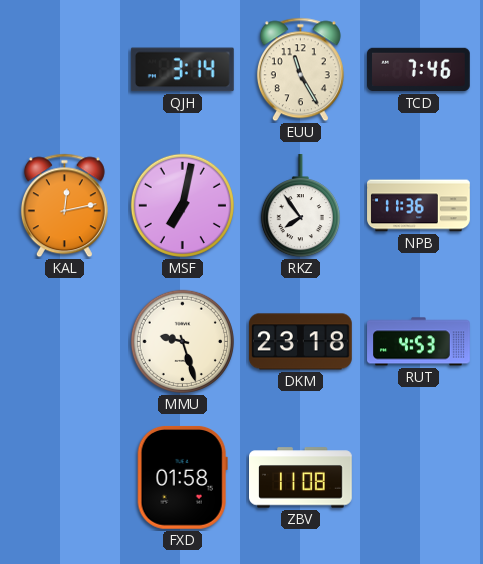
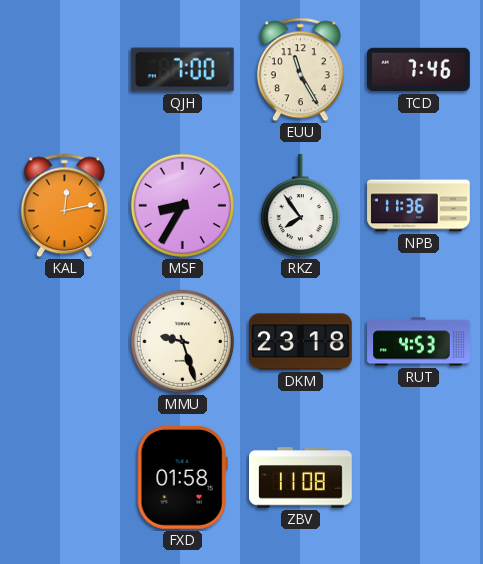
QJH: 3:14 -> 7:00
MSF: 7:02 -> 8:35
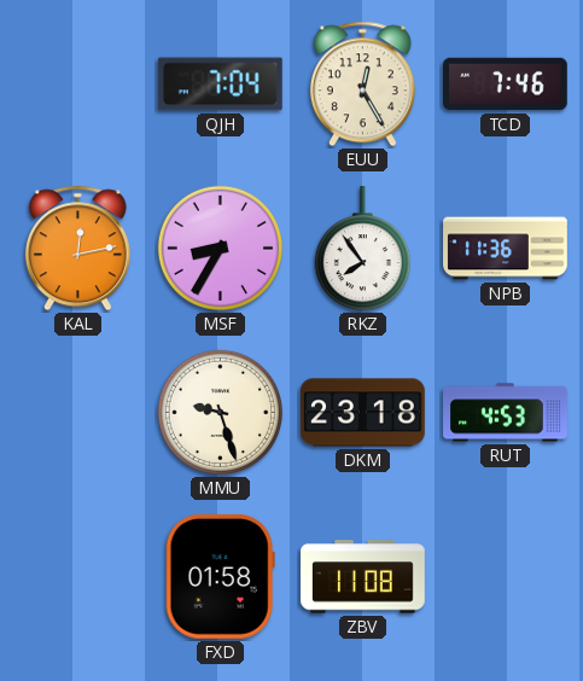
QJH: 7:00 -> 7:04
EUU: 11:25 -> 12:25
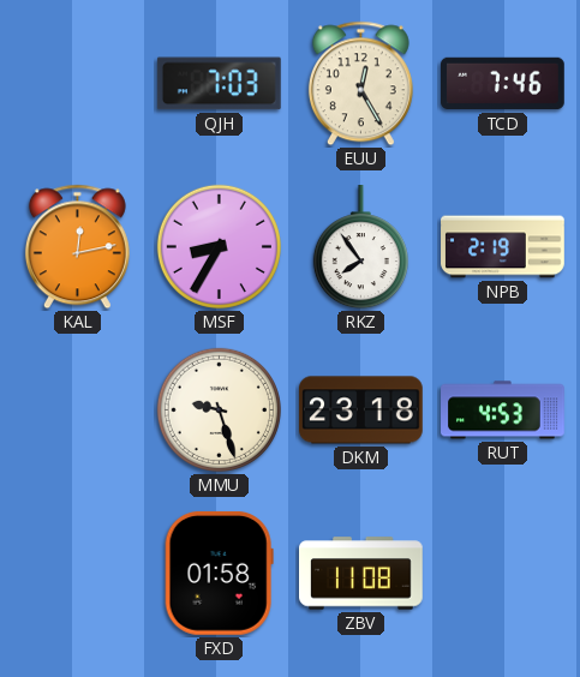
QJH: 7:04 -> 7:03
NPB: 11:36 -> 2:19
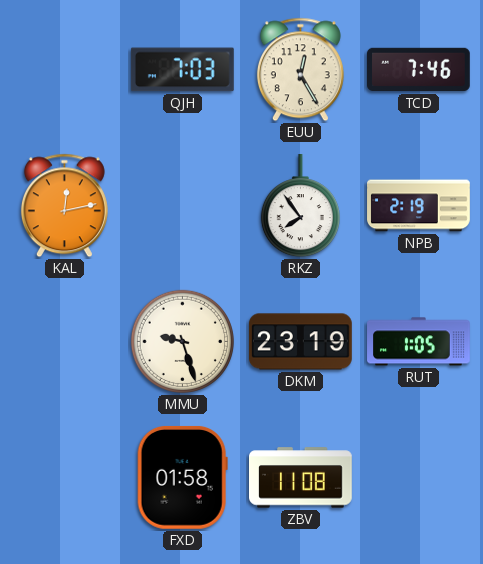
MSF: 8:35 -> none
DKM: 23:18 -> 23:19
RUT: 4:53 -> 1:05
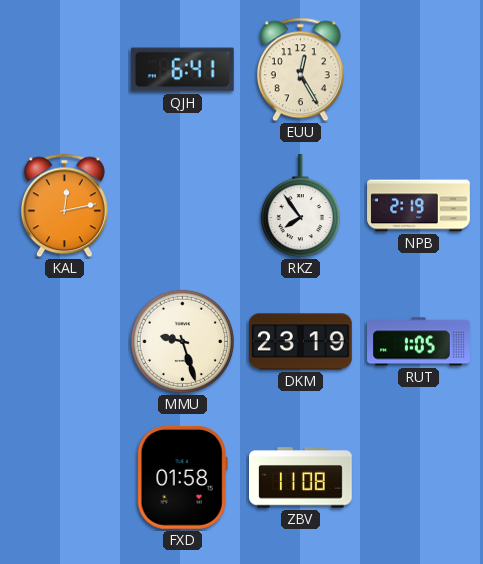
QJH: 7:03 -> 6:41
TCD: 7:46 -> none
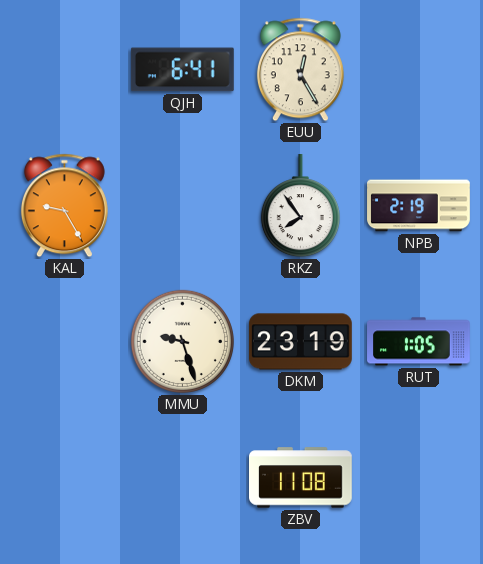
KAL: 12:13 -> 9:25
FXD: 01:58 -> none
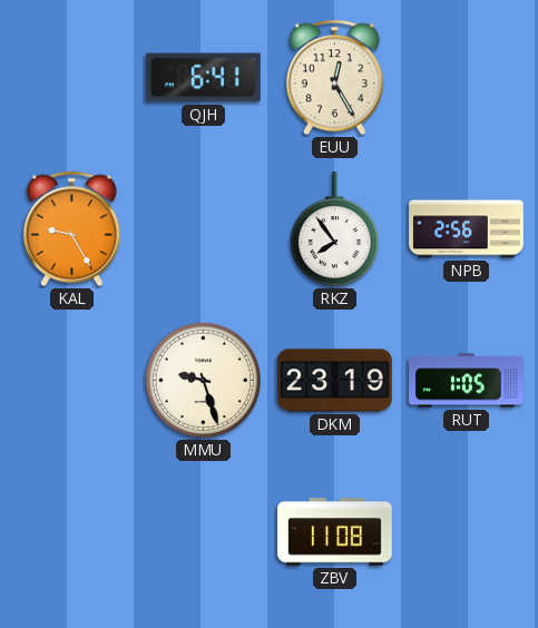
NPB: 2:19 -> 2:56
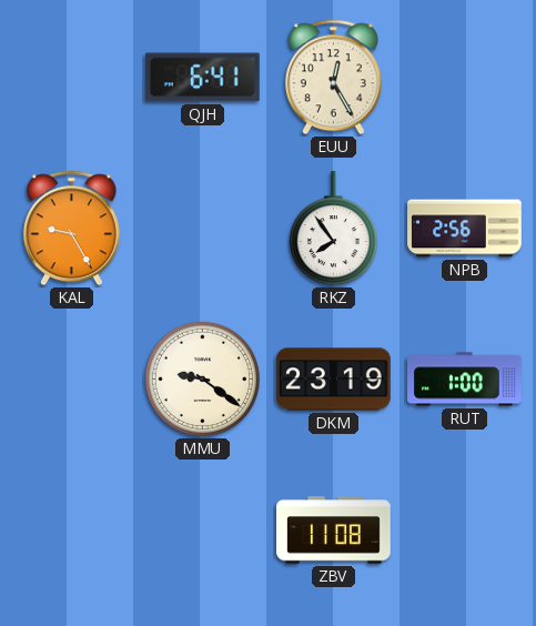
MMU: 9:27 -> 9:21
RUT: 1:05 -> 1:00
